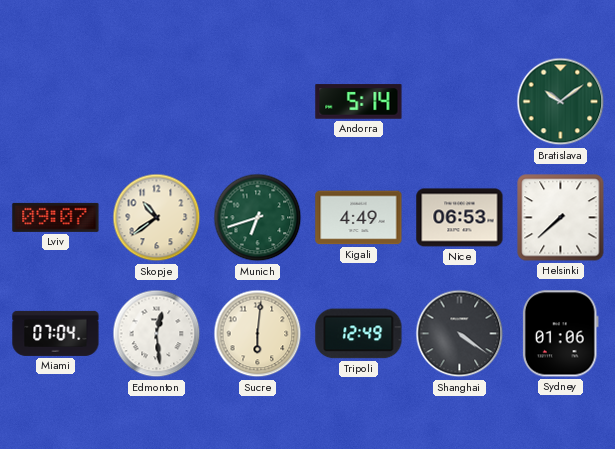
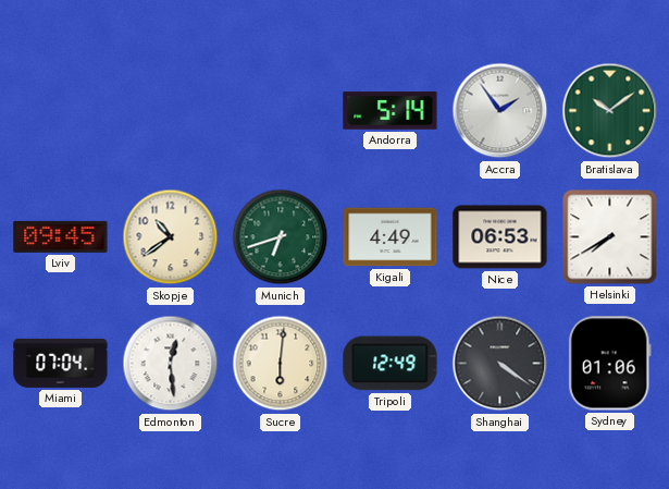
Accra: none -> 1:54
Lviv: 09:07 -> 09:45
Helsinki: 7:38 -> 7:40
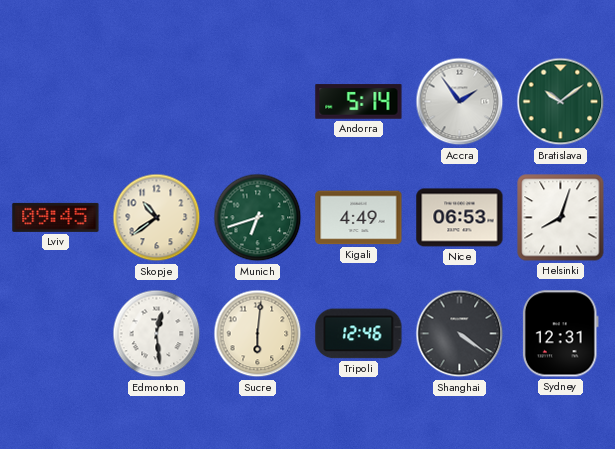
Helsinki: 7:40 -> 8:03
Miami: 07:04 -> none
Tripoli: 12:49 -> 12:46
Sydney: 01:06 -> 12:31
